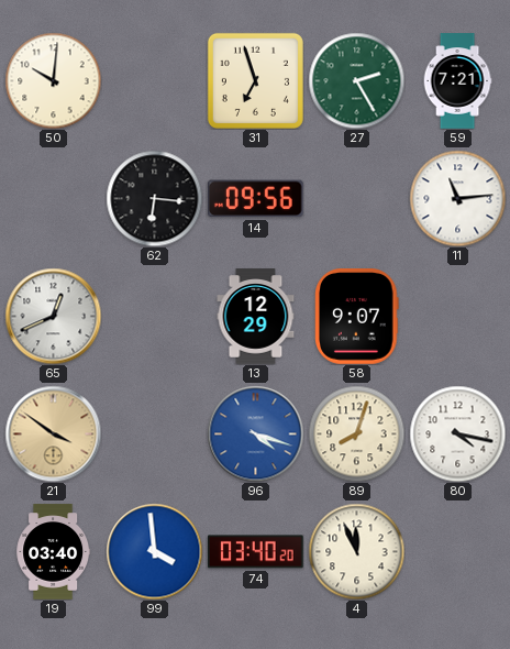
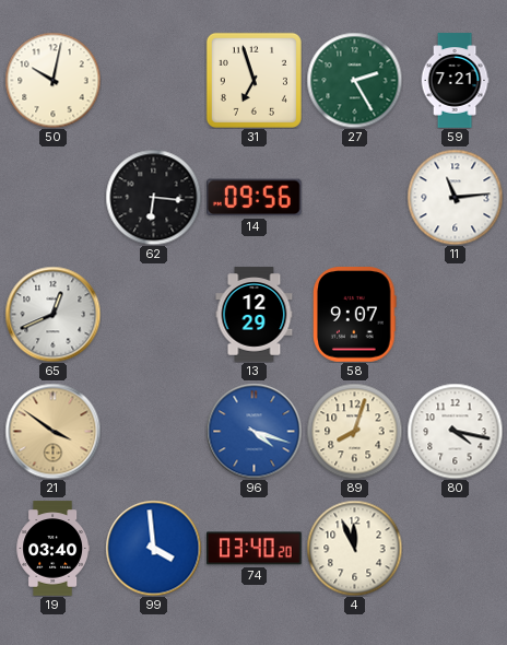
50: 10:01 -> 10:02
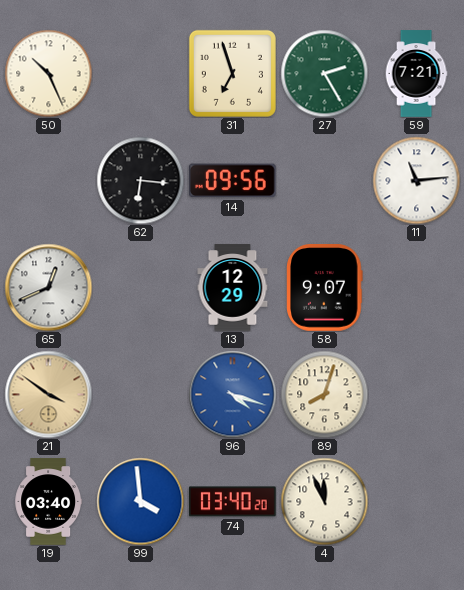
50: 10:02 -> 10:26
80: 4:17 -> none
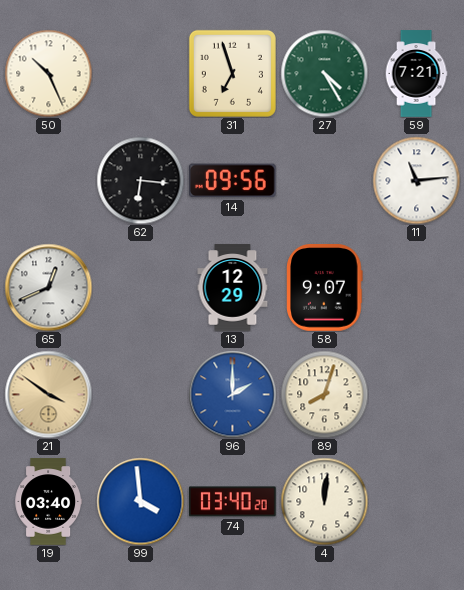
27: 2:25 -> 4:25
96: 4:18 -> 2:00
4: 11:56 -> 12:01
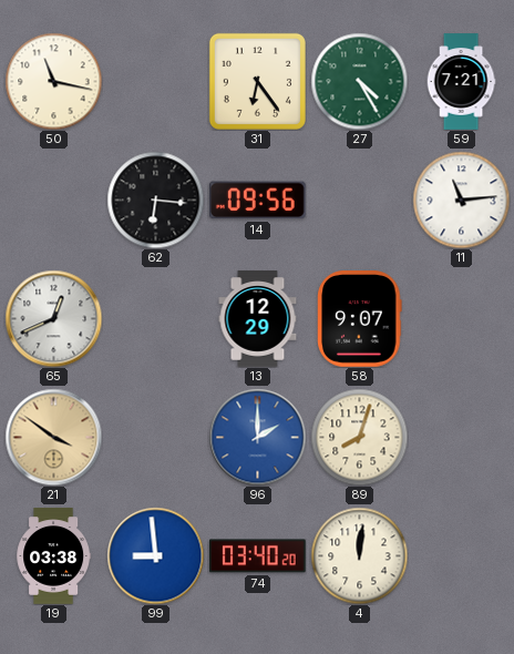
50: 10:26 -> 11:17
31: 6:57 -> 6:24
19: 03:40 -> 03:38
99: 3:59 -> 8:59
